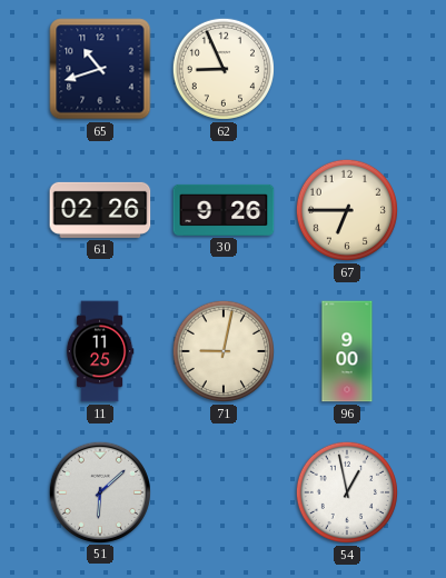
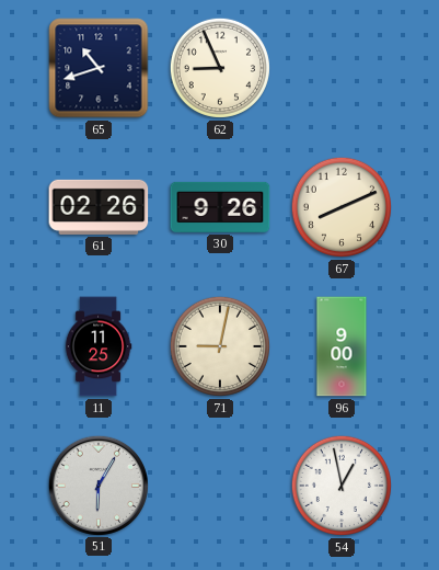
67: 6:45 -> 8:11
51: 6:08 -> 6:05
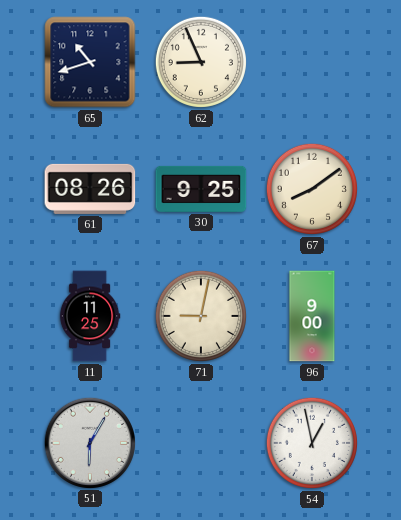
61: 02:26 -> 08:26
30: 9:26 -> 9:25
67: 8:11 -> 8:09
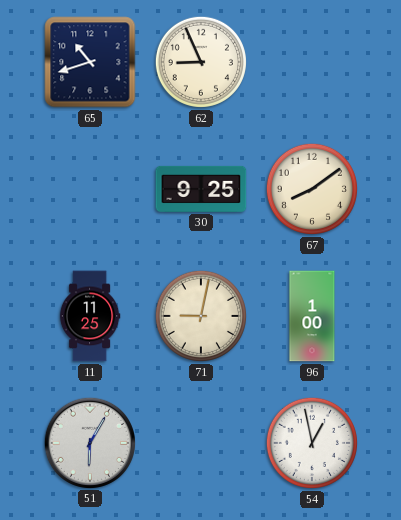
61: 08:26 -> none
96: 9:00 -> 1:00
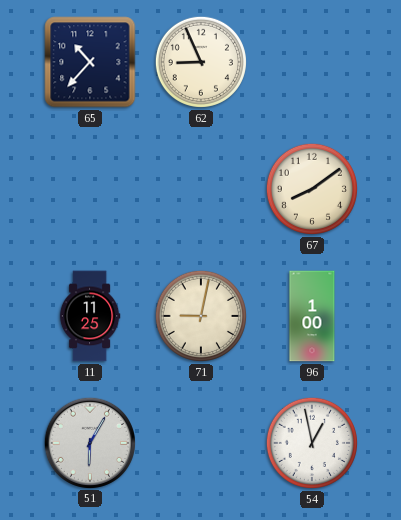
65: 10:42 -> 10:37
30: 9:25 -> none
